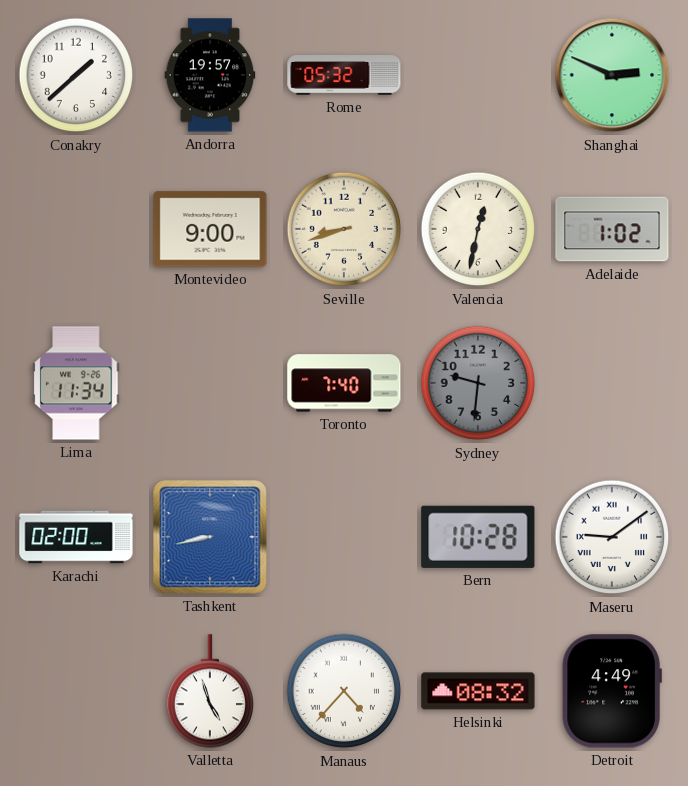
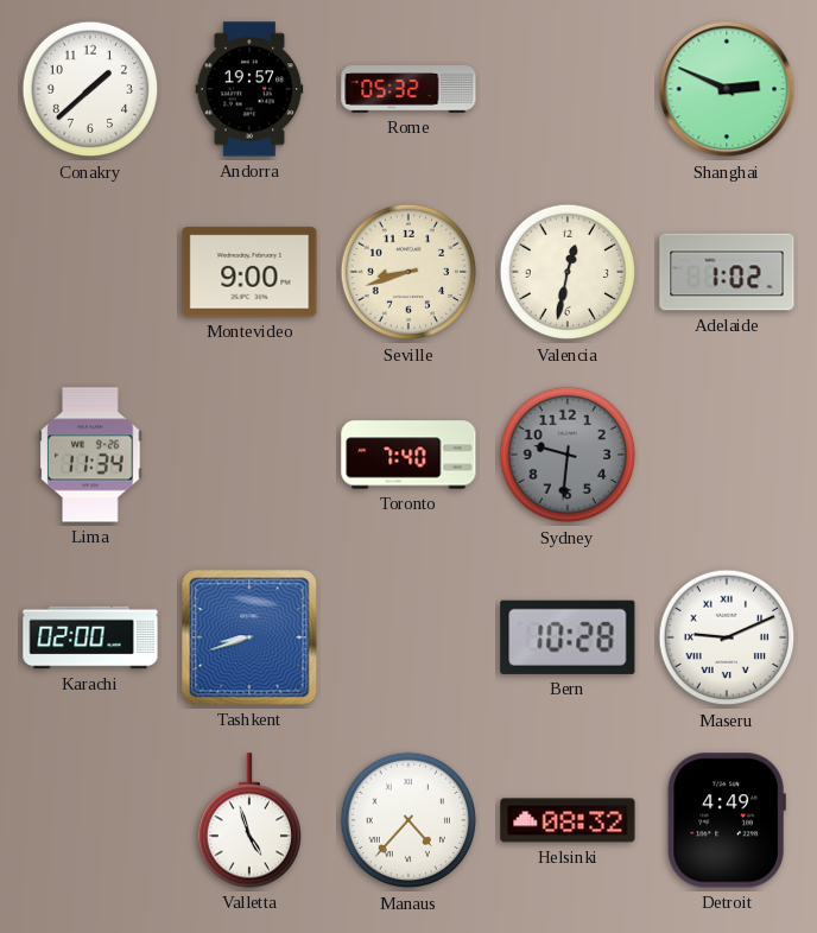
Tashkent: 8:43 -> 8:42
Maseru: 9:09 -> 9:11
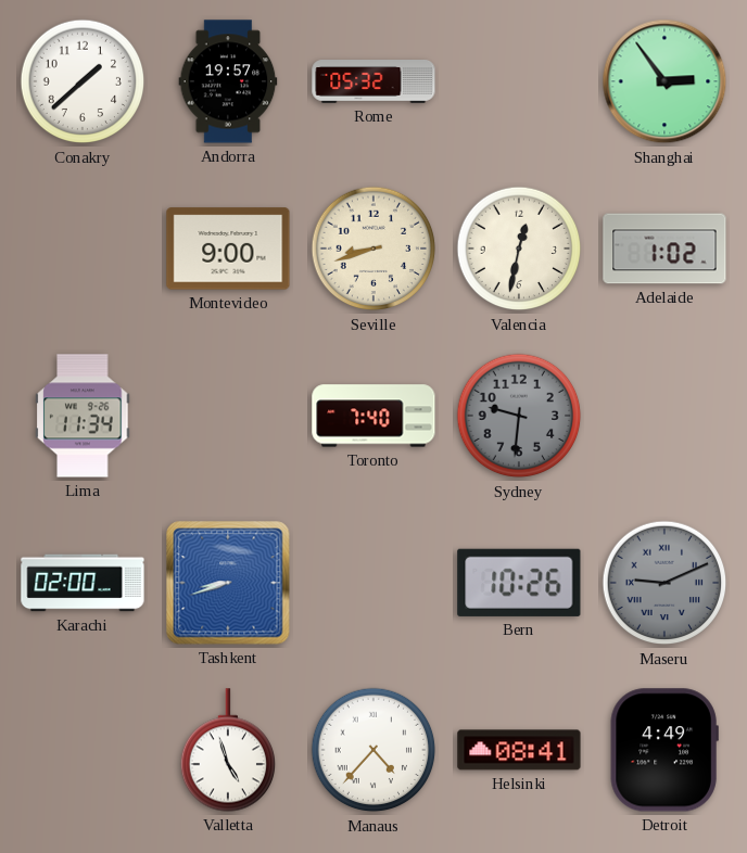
Shanghai: 2:49 -> 2:54
Bern: 10:28 -> 10:26
Maseru dial: white -> grey
Helsinki: 08:32 -> 08:41
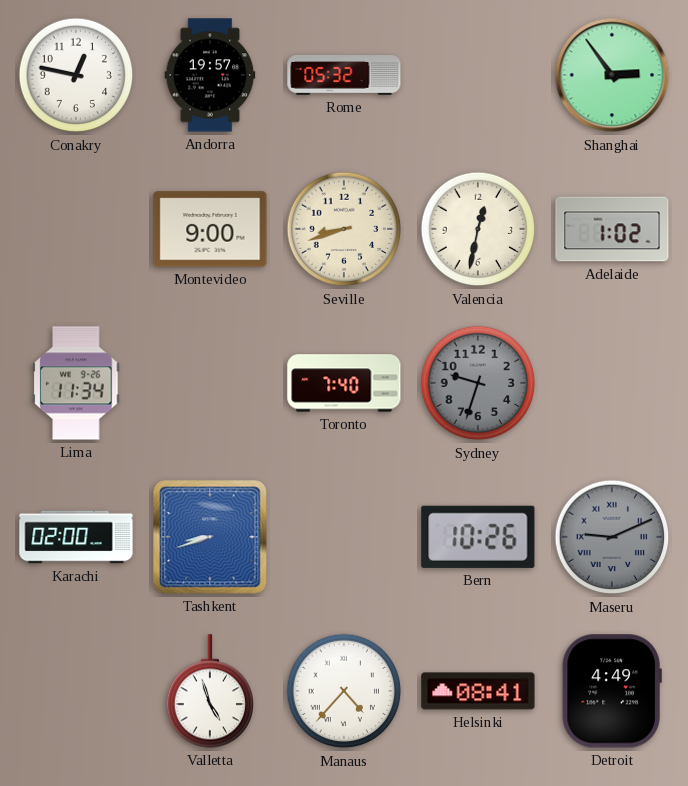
Conakry: 1:38 -> 12:47
Sydney: 9:31 -> 9:33
